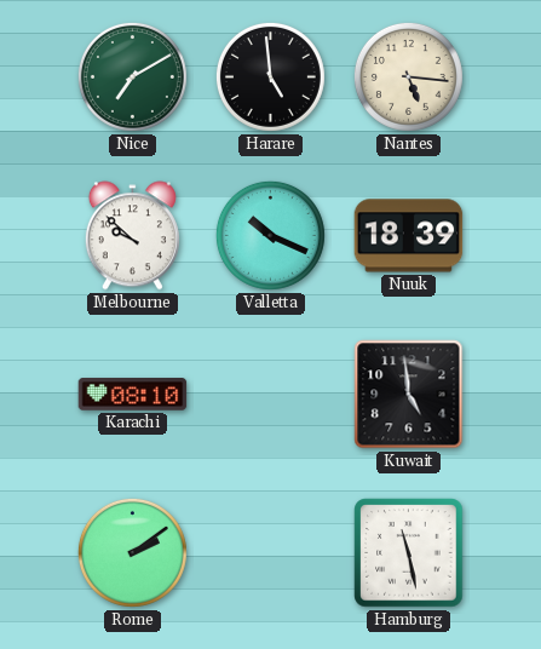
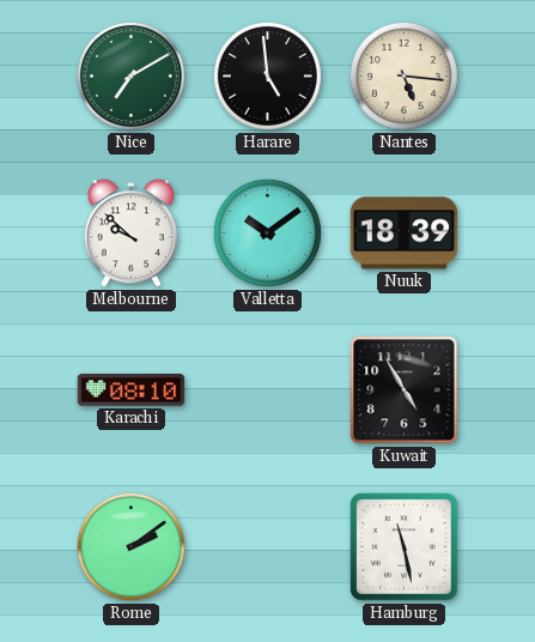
Valletta: 10:19 -> 10:09
Kuwait: 4:59 -> 4:55
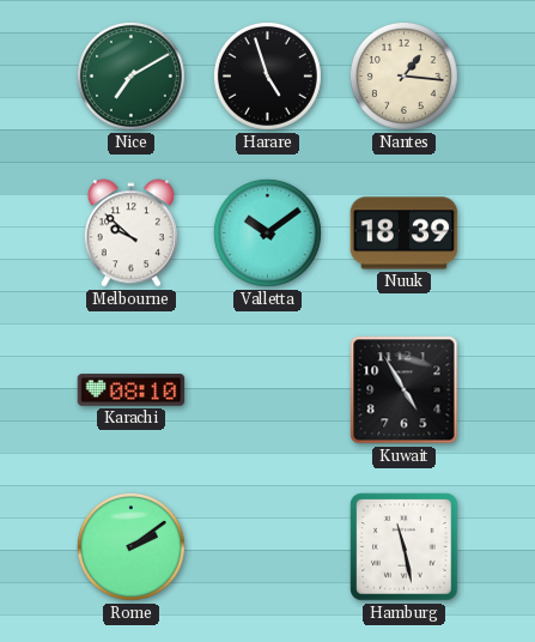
Harare: 4:59 -> 4:57
Nantes: 5:16 -> 1:16
